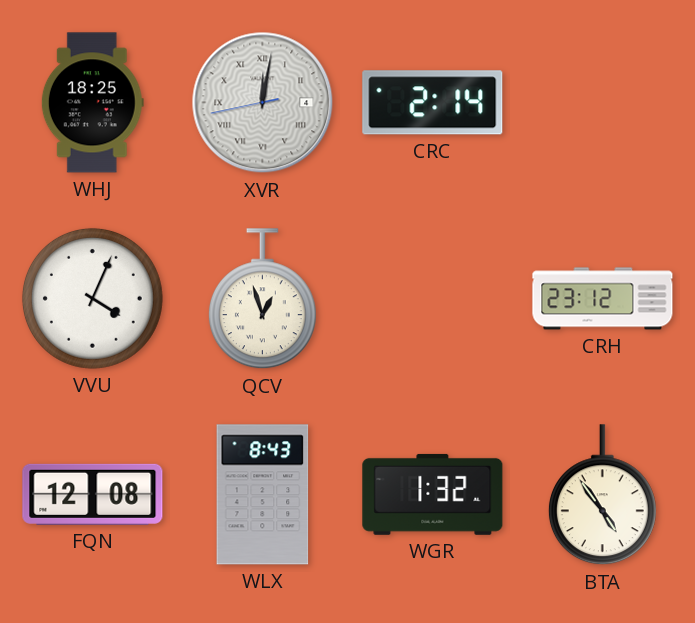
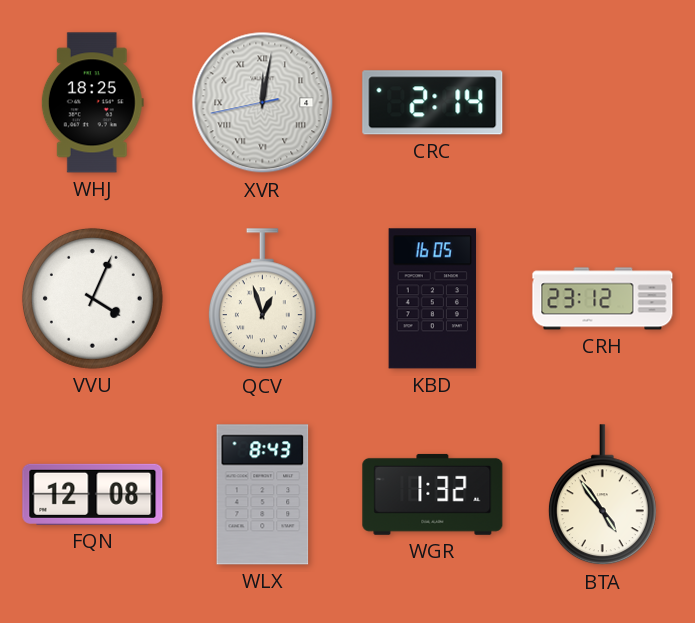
KBD: none -> 16:05
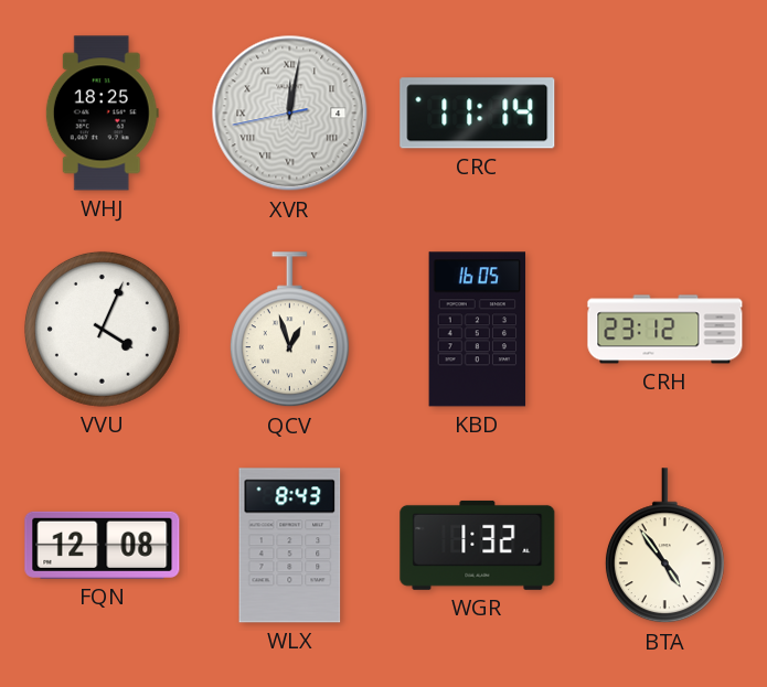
CRC: 2:14 -> 11:14
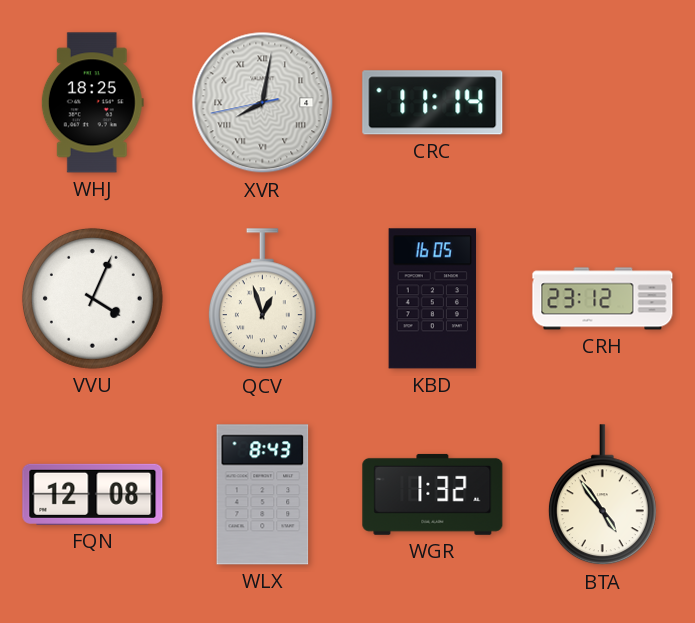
XVR: 12:01 -> 8:01
